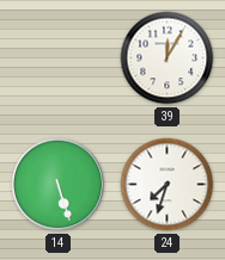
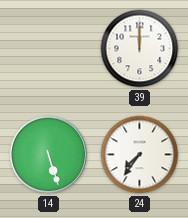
39: 12:05 -> 12:00
24: 7:33 -> 7:36
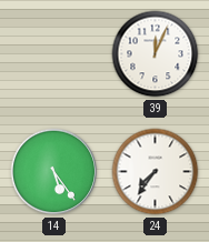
39: 12:00 -> 12:04
14: 5:27 -> 5:24
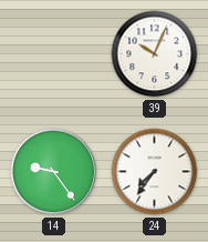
39: 12:04 -> 10:04
14: 5:24 -> 9:24
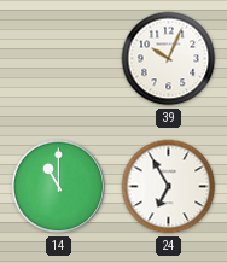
14: 9:24 -> 11:00
24: 7:36 -> 6:55
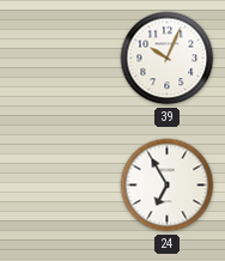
14: 11:00 -> none
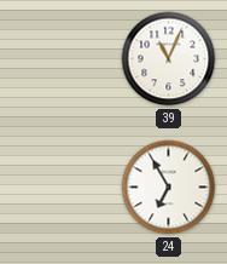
39: 10:04 -> 11:04
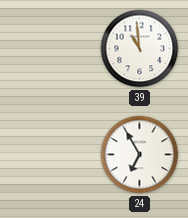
39: 11:04 -> 10:59
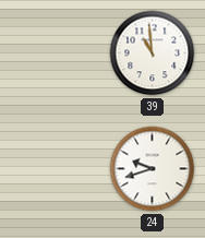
24: 6:55 -> 9:42
